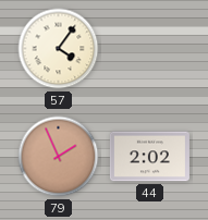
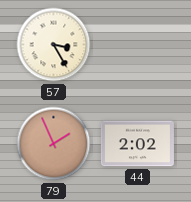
57: 4:06 -> 3:25
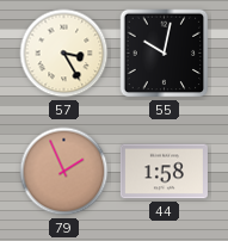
55: none -> 10:02
44: 2:02 -> 1:58
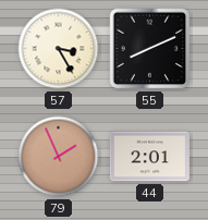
55: 10:02 -> 8:11
44: 1:58 -> 2:01
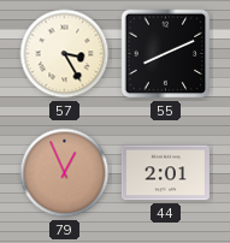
79: 1:56 -> 12:56
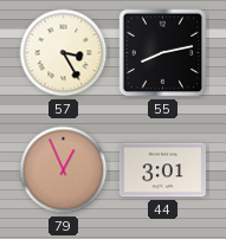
55: 8:11 -> 8:13
44: 2:01 -> 3:01
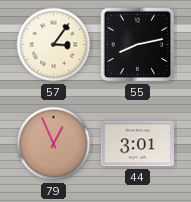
57: 3:25 -> 3:06
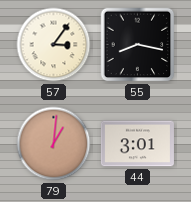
55: 8:13 -> 8:17
79: 12:56 -> 1:01
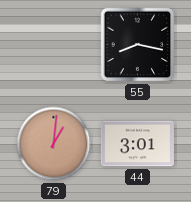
57: 3:06 -> none
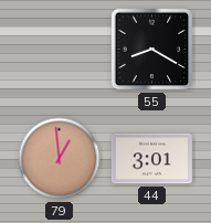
55: 8:17 -> 8:20
79: 1:01 -> 12:59
